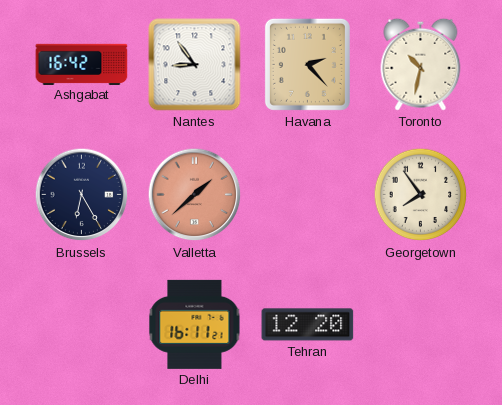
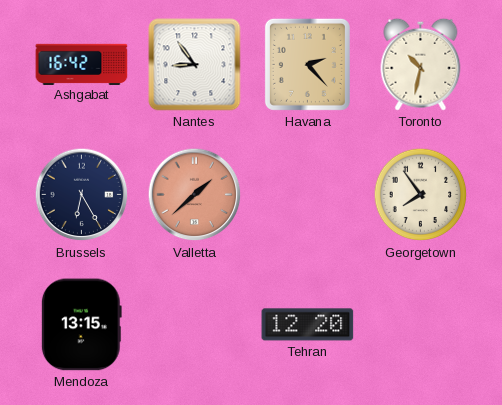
Mendoza: none -> 13:15
Delhi: 16:11 -> none
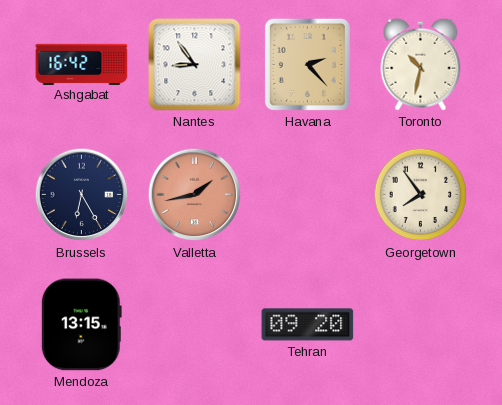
Valletta: 1:38 -> 1:43
Tehran: 12:20 -> 09:20
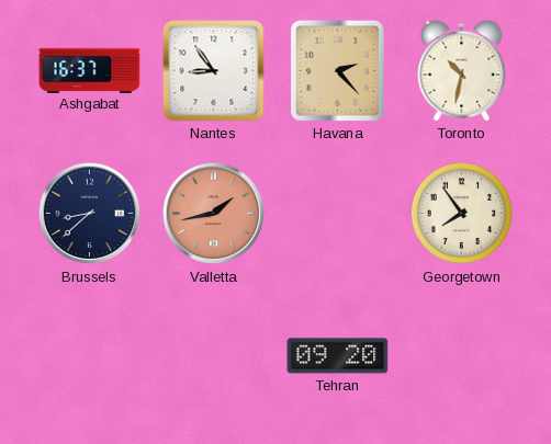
Ashgabat: 16:42 -> 16:37
Brussels: 6:25 -> 8:38
Mendoza: 13:15 -> none
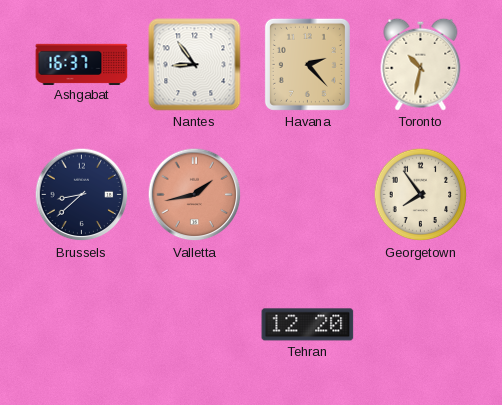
Tehran: 09:20 -> 12:20
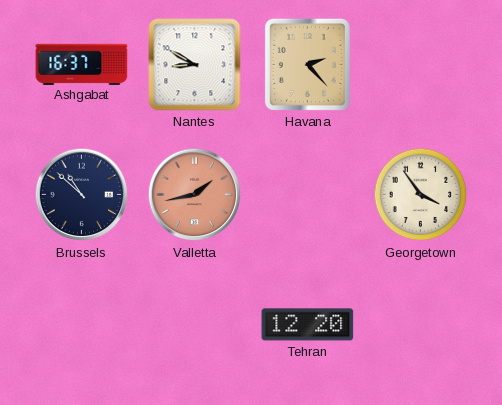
Nantes: 8:54 -> 8:50
Toronto: 10:32 -> none
Brussels: 8:38 -> 10:52
Georgetown: 7:54 -> 3:54
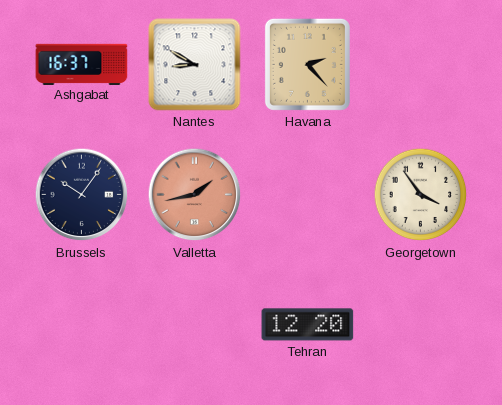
Brussels: 10:52 -> 10:06
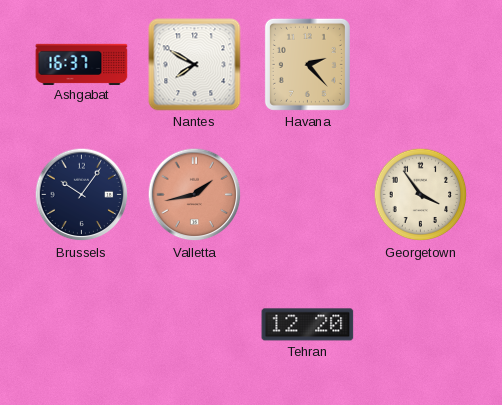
Nantes: 8:50 -> 7:50
